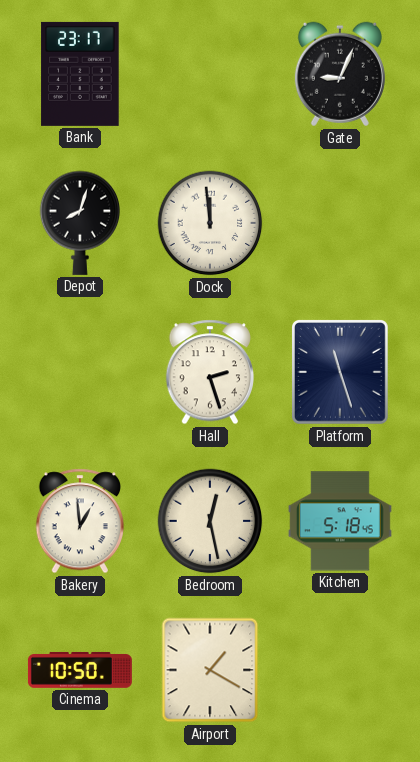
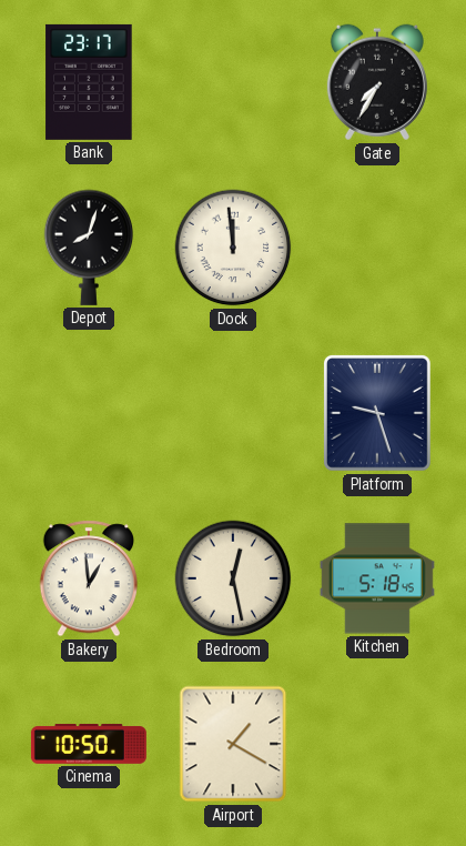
Gate: 9:04 -> 7:35
Hall: 2:27 -> none
Platform: 11:27 -> 9:27
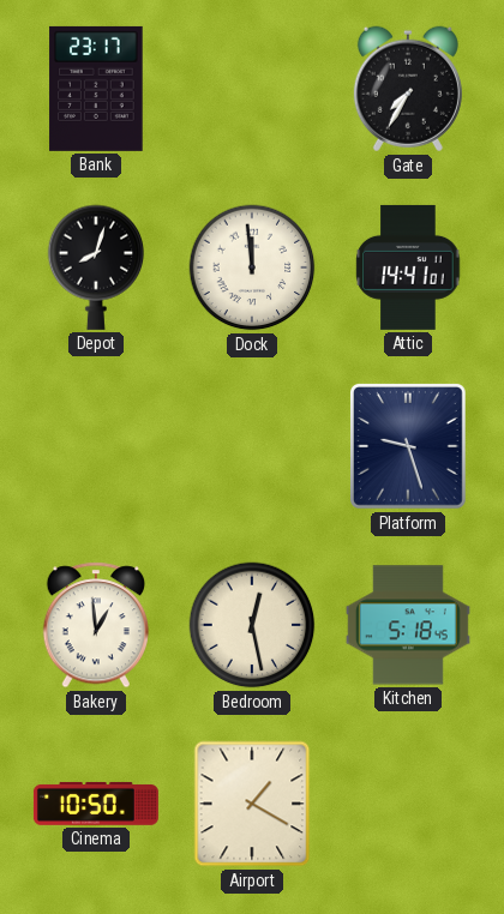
Attic: none -> 14:41
